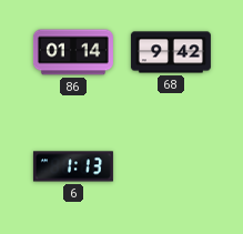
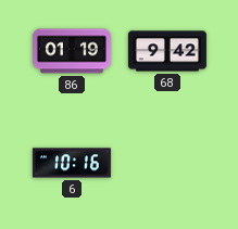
86: 01:14 -> 01:19
6: 1:13 -> 10:16
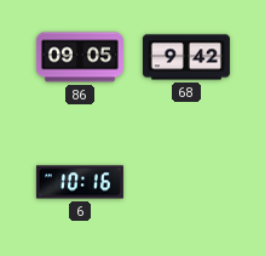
86: 01:19 -> 09:05
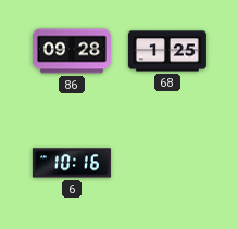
86: 09:05 -> 09:28
68: 9:42 -> 1:25
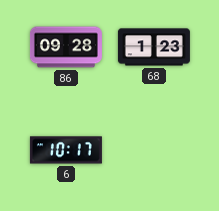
68: 1:25 -> 1:23
6: 10:16 -> 10:17
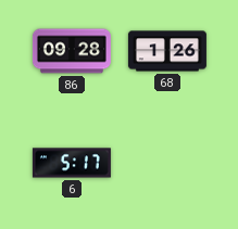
68: 1:23 -> 1:26
6: 10:17 -> 5:17
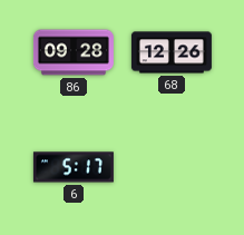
68: 1:26 -> 12:26
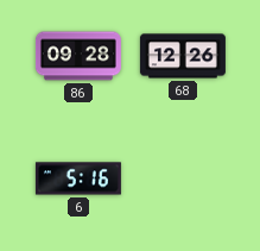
6: 5:17 -> 5:16
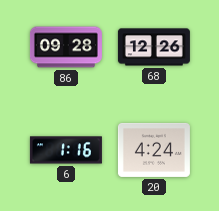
6: 5:16 -> 1:16
20: none -> 4:24
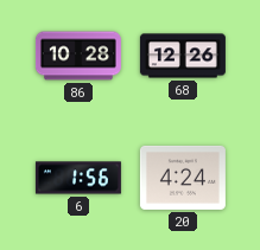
86: 09:28 -> 10:28
6: 1:16 -> 1:56
